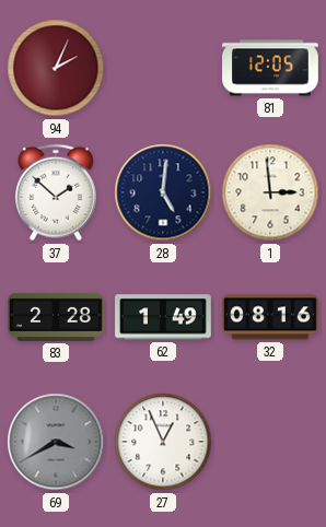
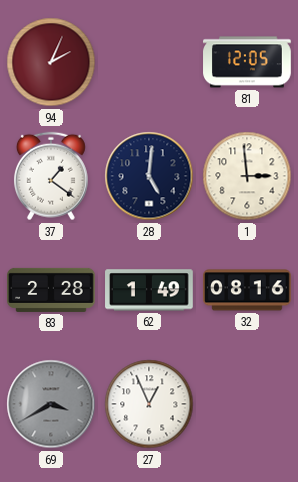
37: 1:52 -> 1:21
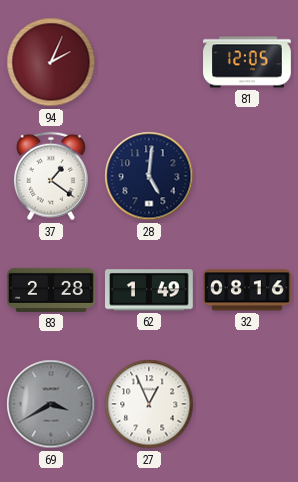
1: 2:59 -> none
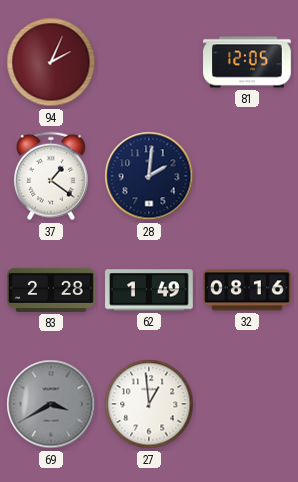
28: 5:01 -> 2:01
27: 12:56 -> 12:59
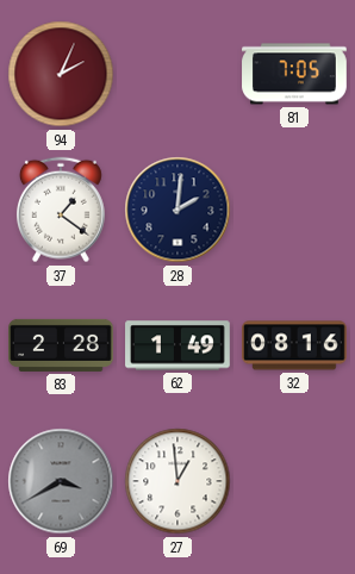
81: 12:05 -> 7:05
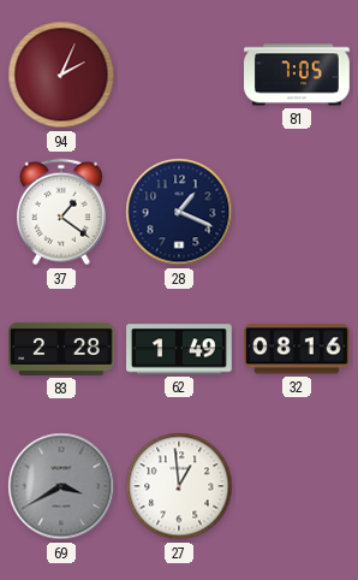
28: 2:01 -> 1:19
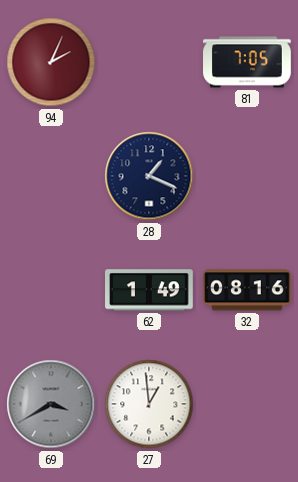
37: 1:21 -> none
83: 2:28 -> none
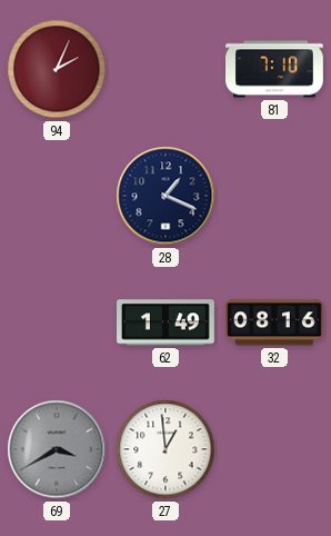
81: 7:05 -> 7:10
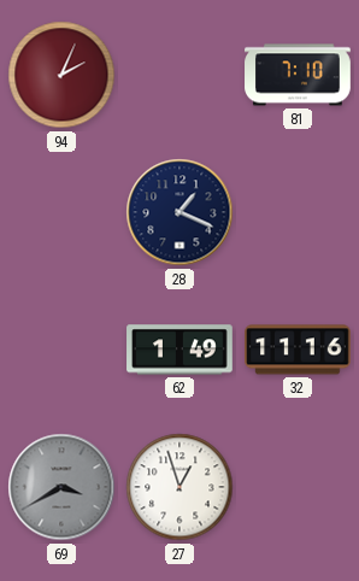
32: 08:16 -> 11:16
27: 12:59 -> 12:57
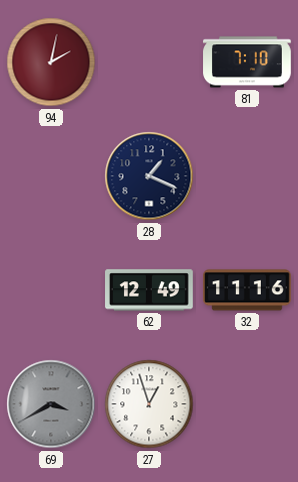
94: 2:04 -> 2:02
62: 1:49 -> 12:49
